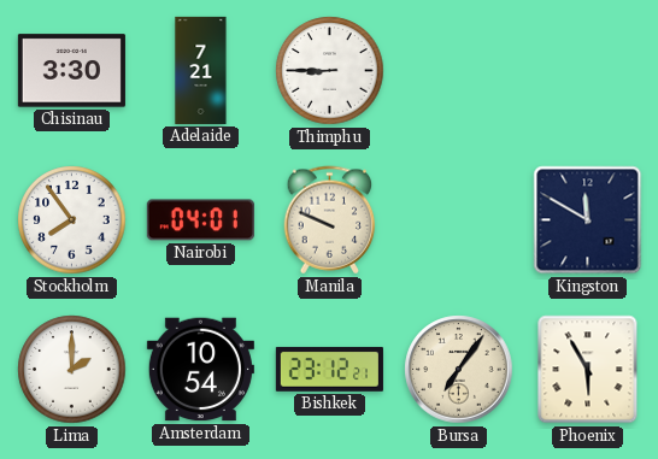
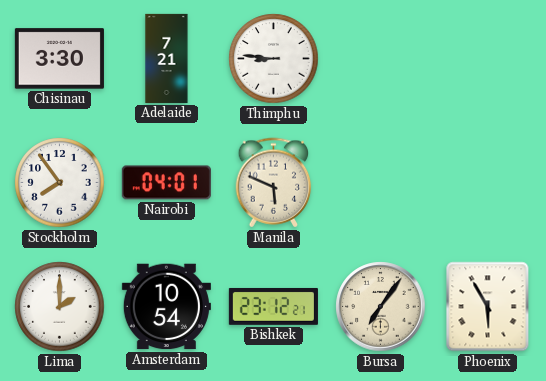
Thimphu: 8:45 -> 8:46
Manila: 9:49 -> 5:49
Kingston: 11:50 -> none
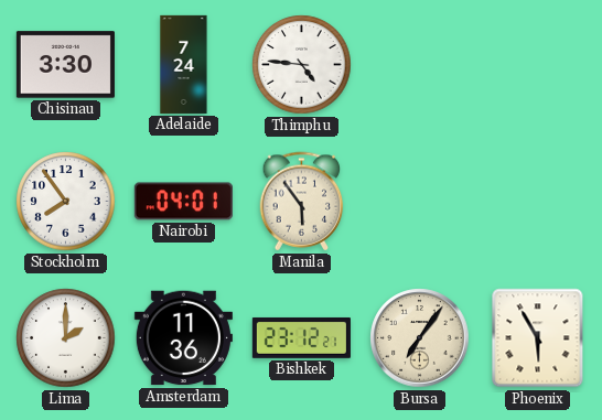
Adelaide: 7:21 -> 7:24
Thimphu: 8:46 -> 4:46
Manila: 5:49 -> 5:54
Amsterdam: 10:54 -> 11:36
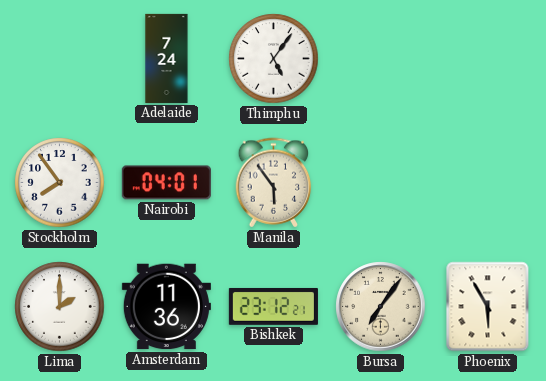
Chisinau: 3:30 -> none
Thimphu: 4:46 -> 5:06
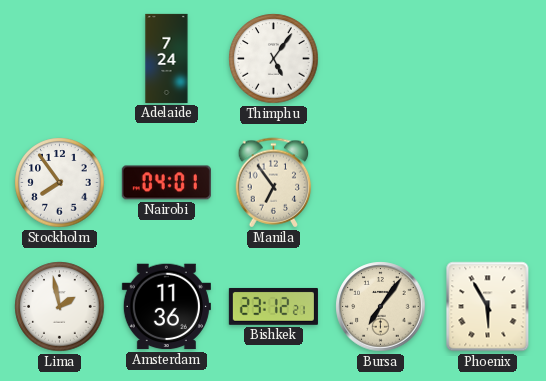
Manila: 5:54 -> 6:54
Lima: 2:00 -> 1:58
